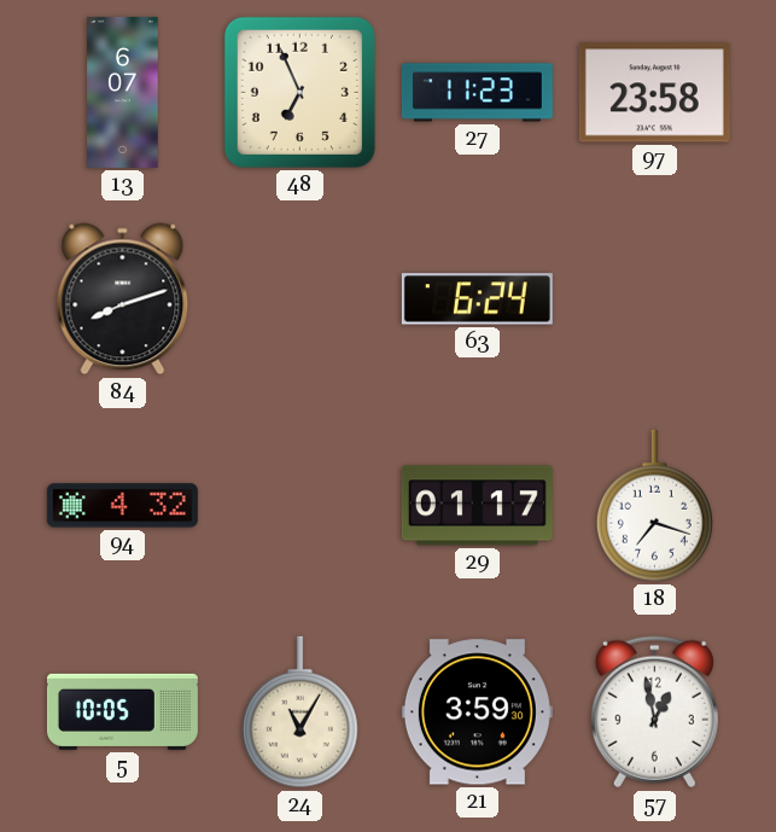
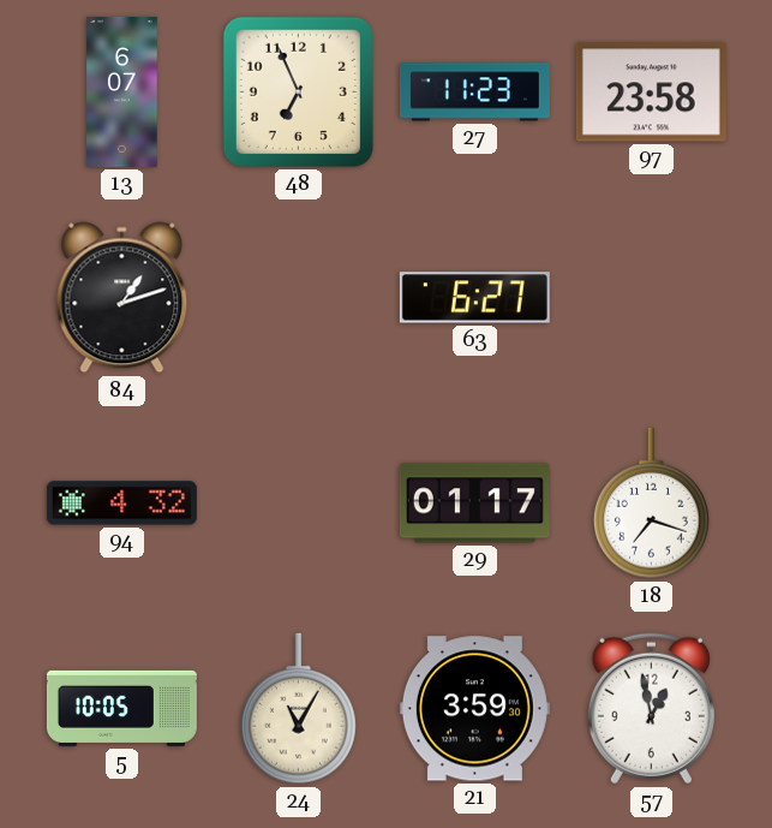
84: 8:12 -> 1:12
63: 6:24 -> 6:27
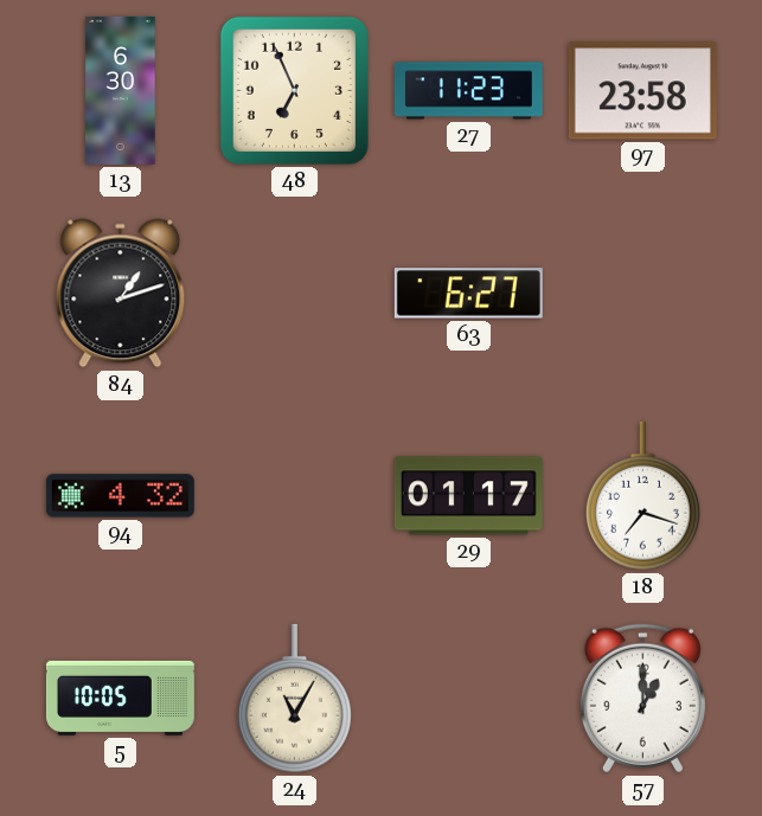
13: 6:07 -> 6:30
21: 3:59 -> none
57: 12:58 -> 1:00
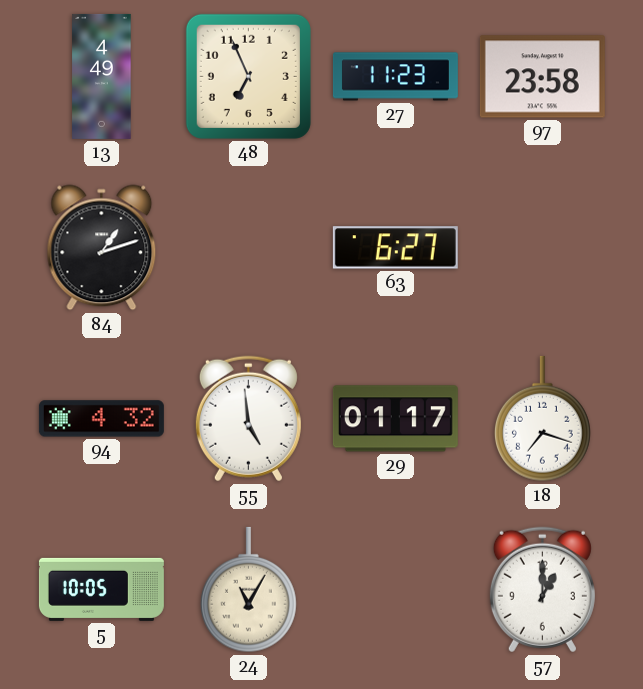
13: 6:30 -> 4:49
55: none -> 4:59
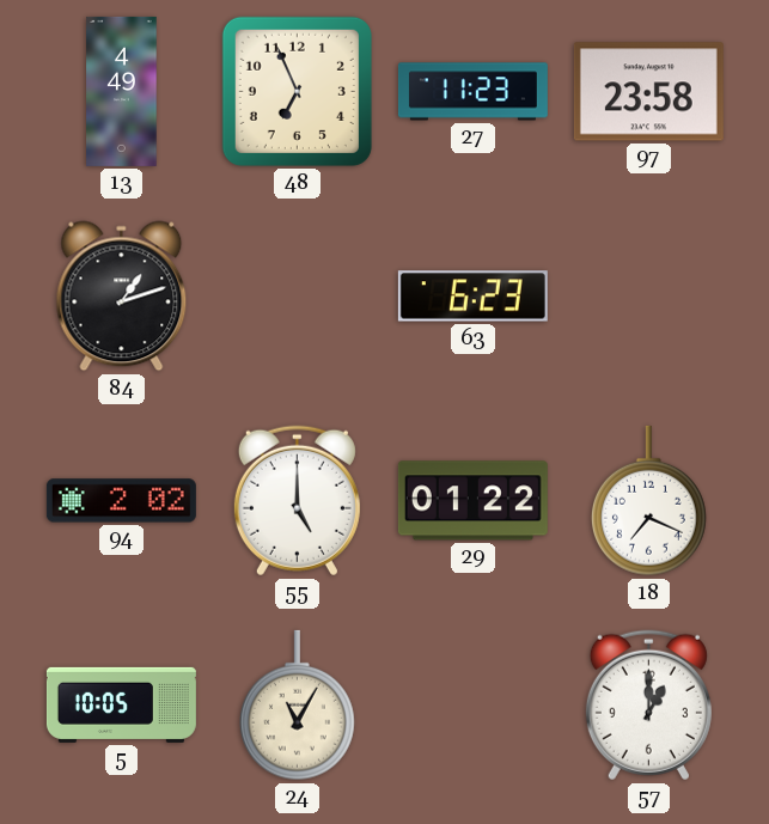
63: 6:27 -> 6:23
94: 4:32 -> 2:02
55: 4:59 -> 5:00
29: 01:17 -> 01:22
18: 7:18 -> 7:19
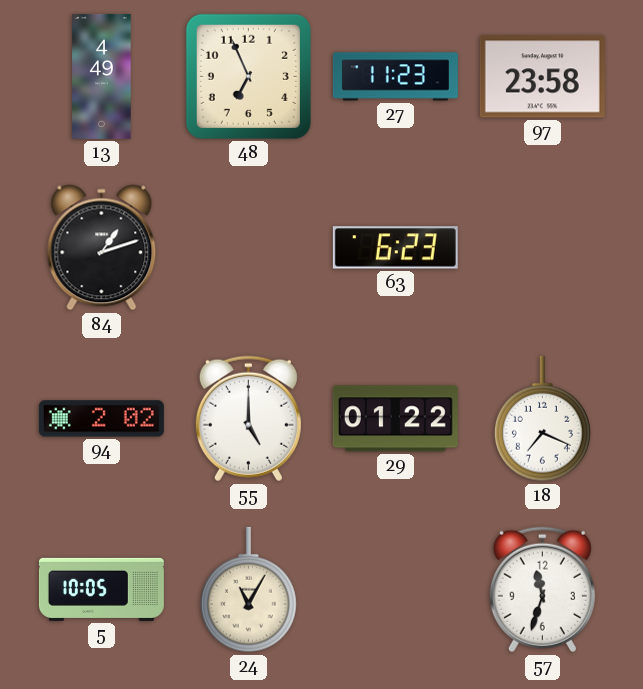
57: 1:00 -> 11:33
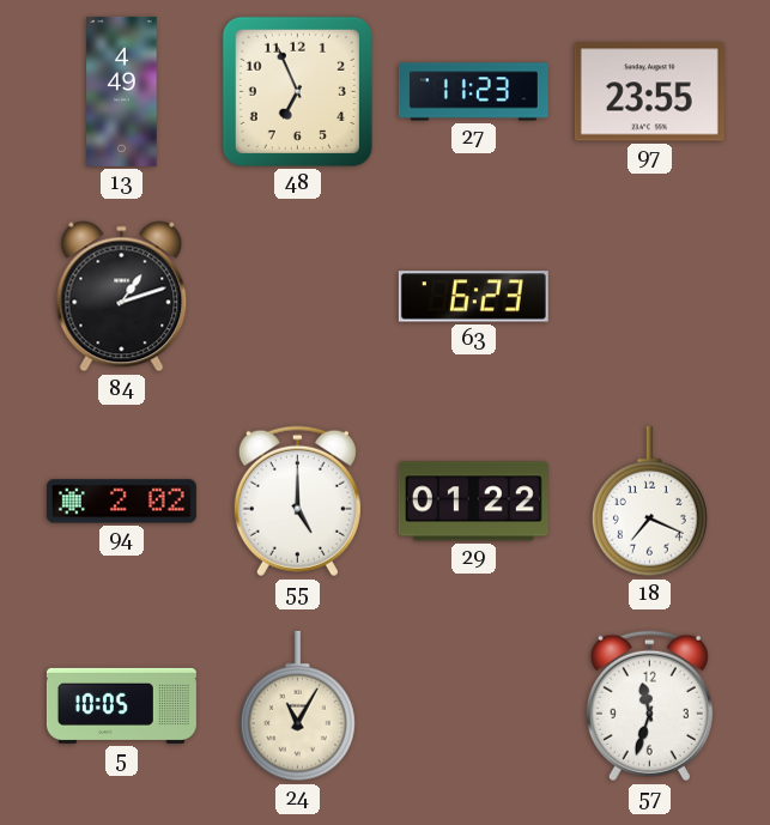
97: 23:58 -> 23:55
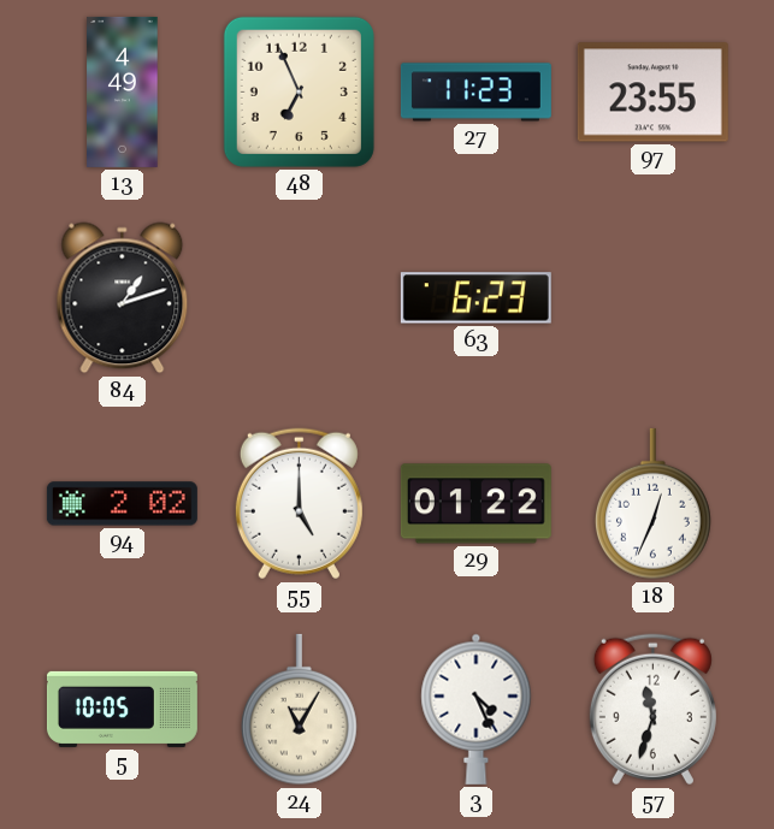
18: 7:19 -> 12:34
3: none -> 4:26
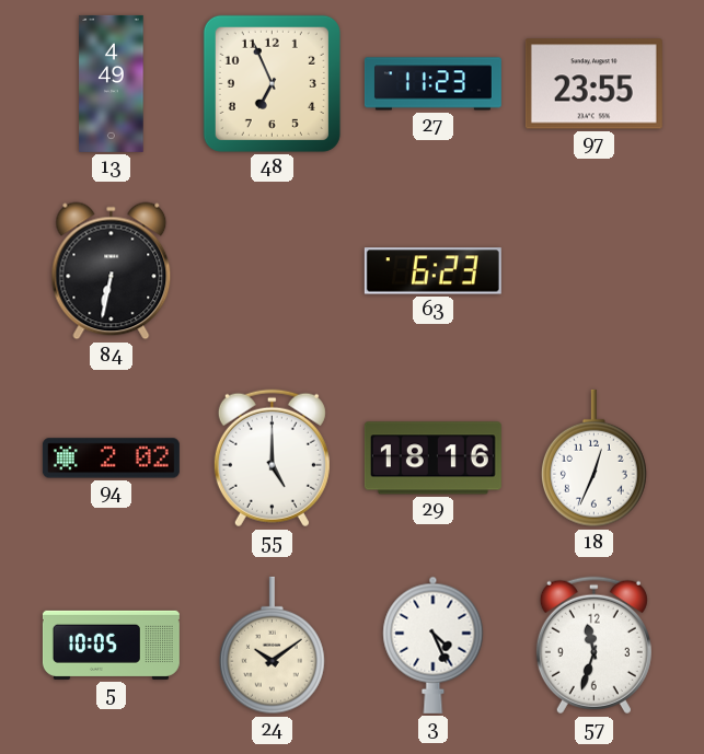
84: 1:12 -> 6:32
29: 01:22 -> 18:16
24: 11:05 -> 10:09
